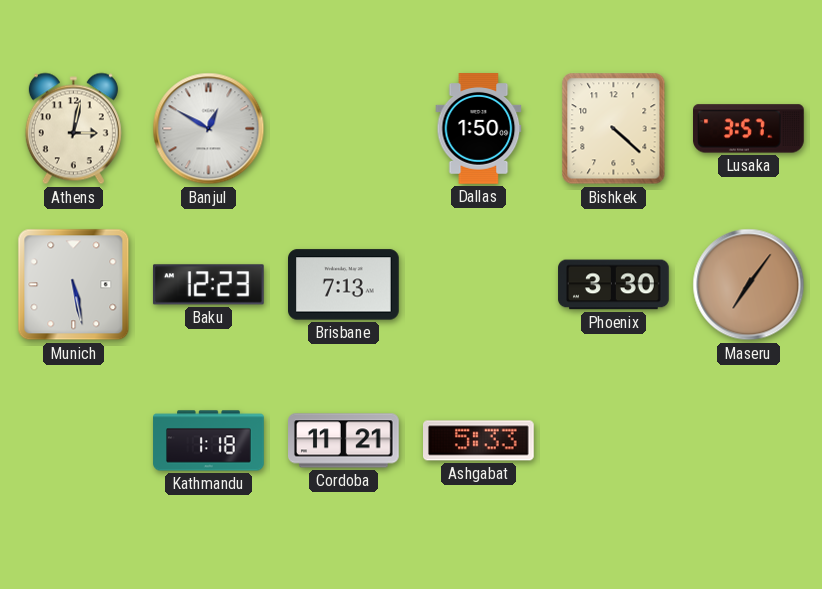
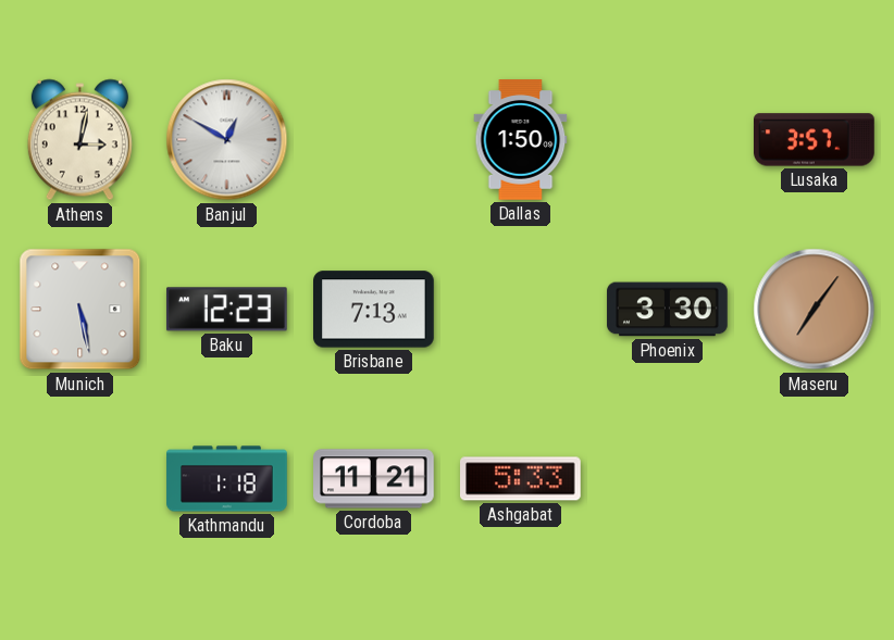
Bishkek: 4:22 -> none
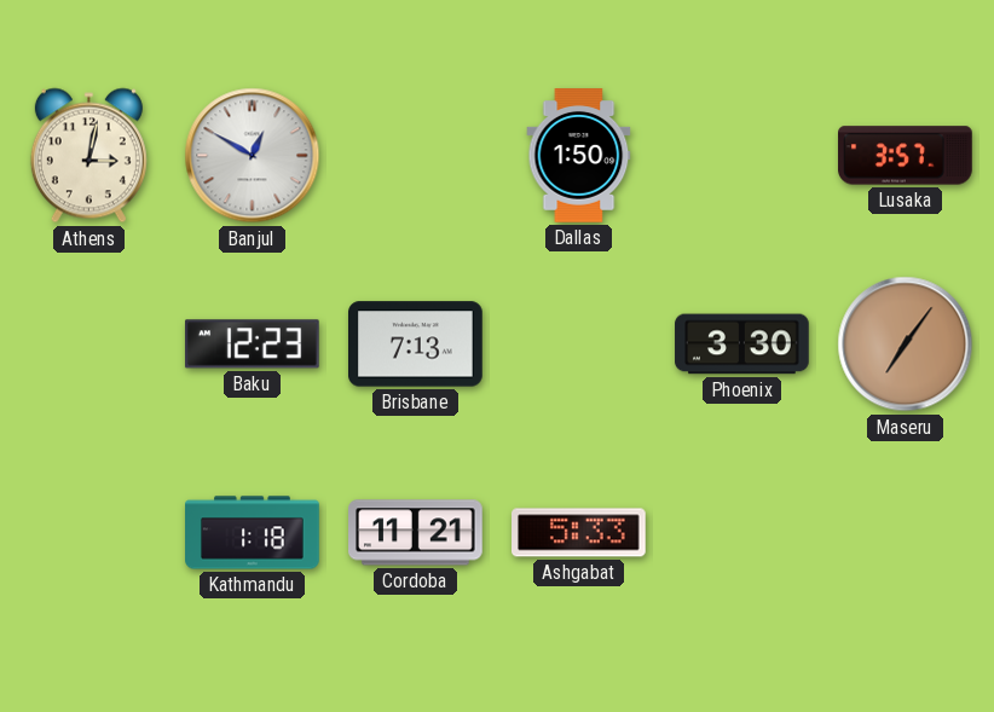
Munich: 5:28 -> none
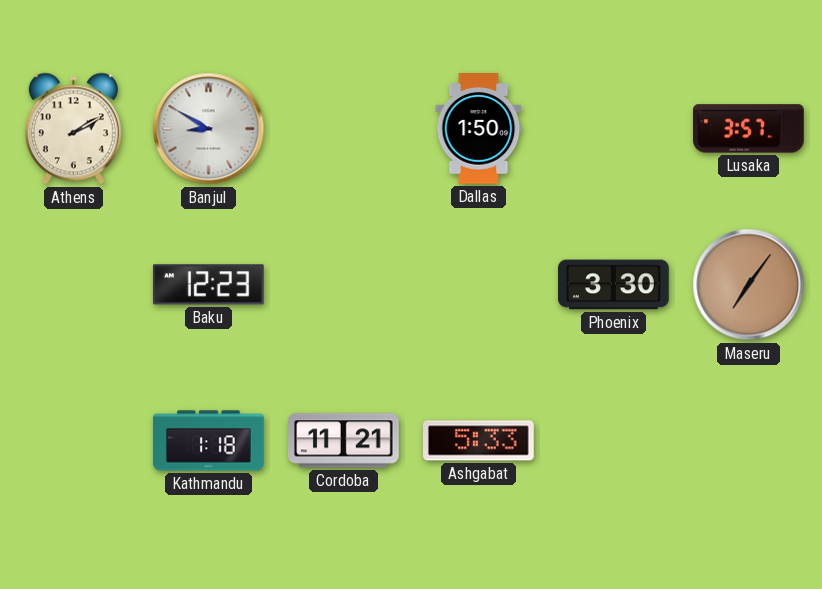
Athens: 3:02 -> 2:10
Banjul: 12:50 -> 8:50
Brisbane: 7:13 -> none
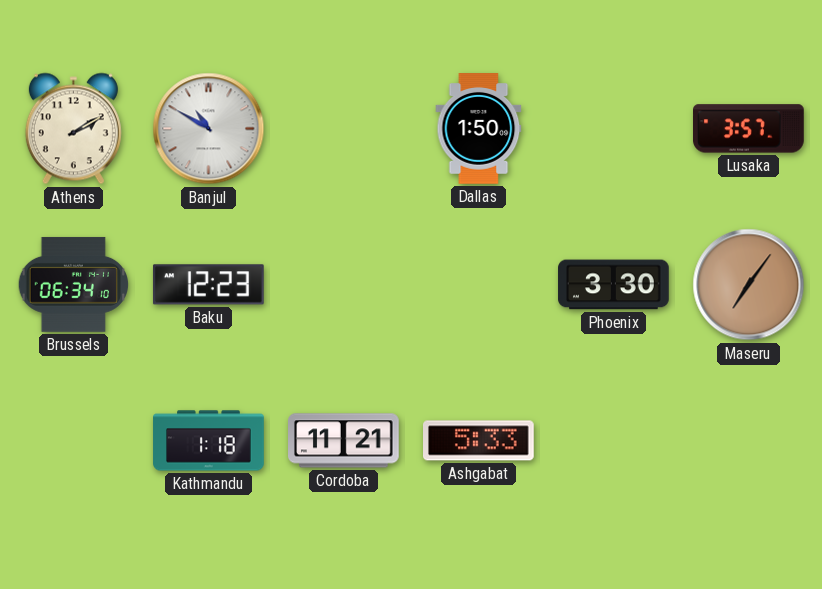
Banjul: 8:50 -> 10:50
Brussels: none -> 06:34
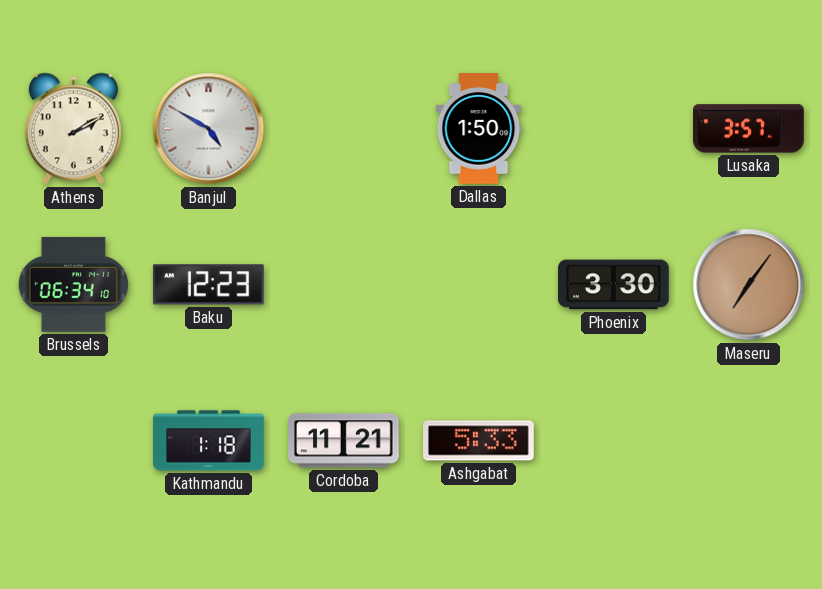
Banjul: 10:50 -> 4:50
